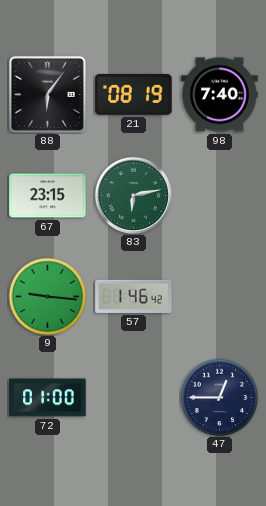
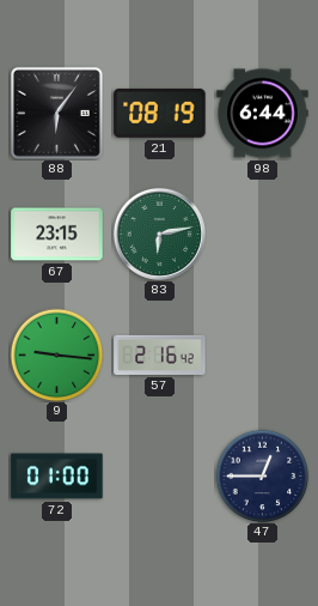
98: 7:40 -> 6:44
57: 1:46 -> 2:16
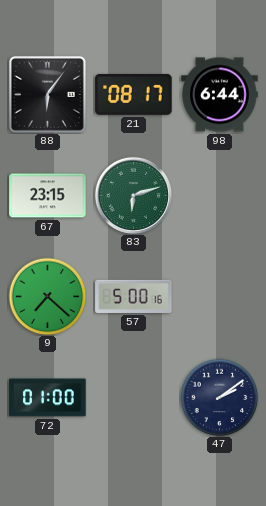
21: 08:19 -> 08:17
83: 6:13 -> 6:12
9: 9:16 -> 7:22
57: 2:16 -> 5:00
47: 12:45 -> 2:09
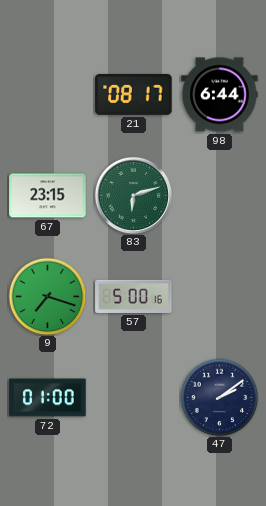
88: 6:06 -> none
9: 7:22 -> 7:18
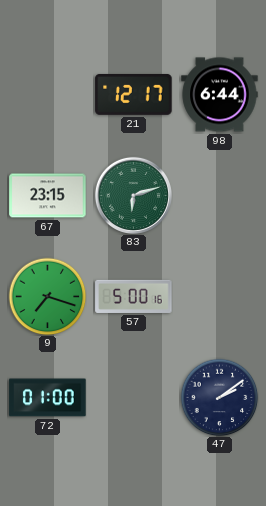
21: 08:17 -> 12:17
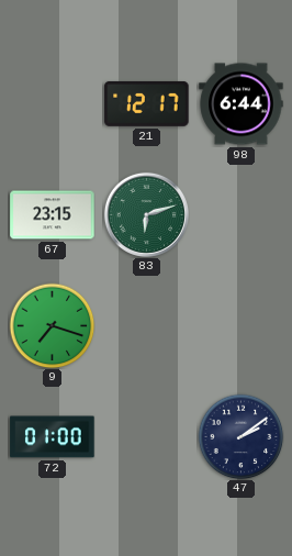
57: 5:00 -> none
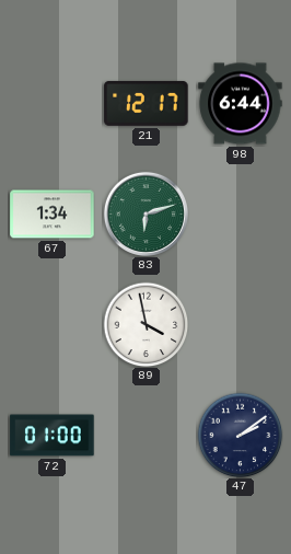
67: 23:15 -> 1:34
9: 7:18 -> none
89: none -> 3:58
